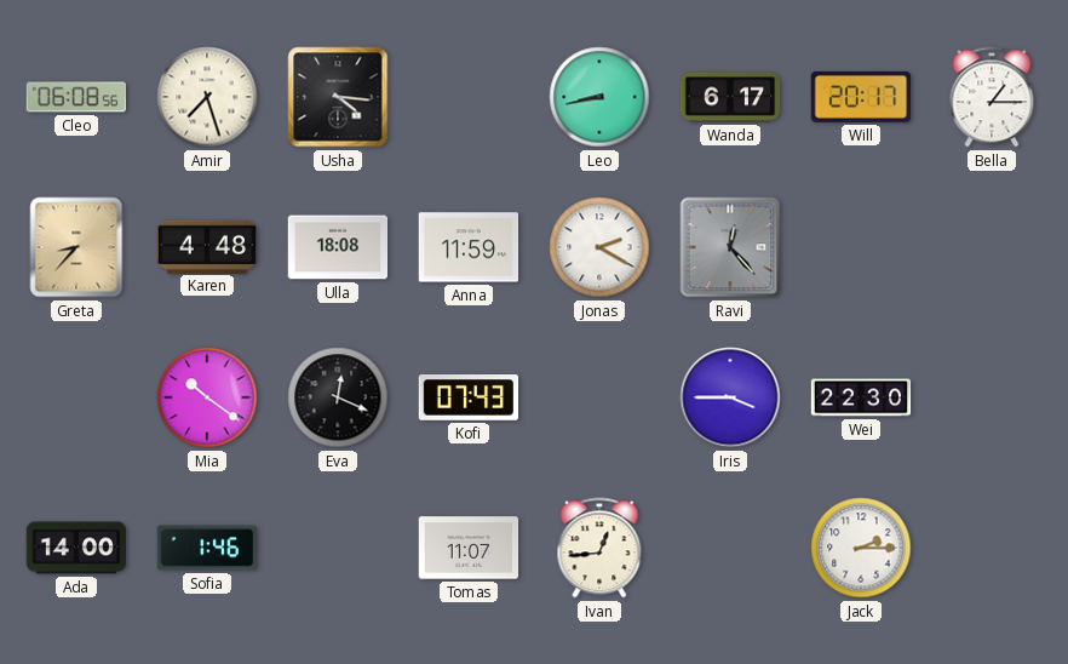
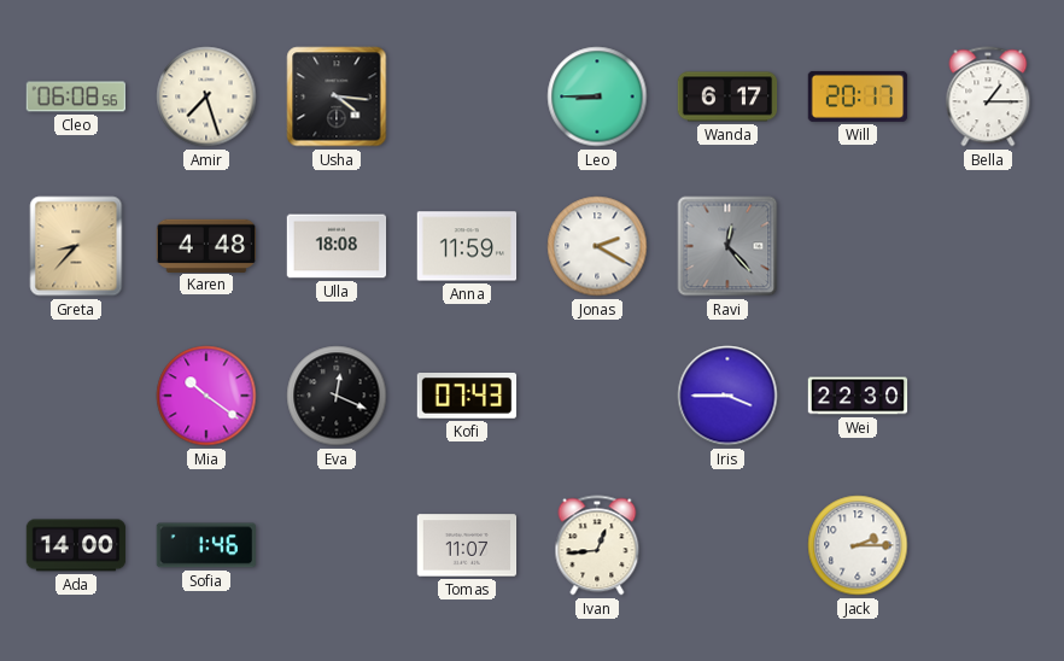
Leo: 8:43 -> 8:45
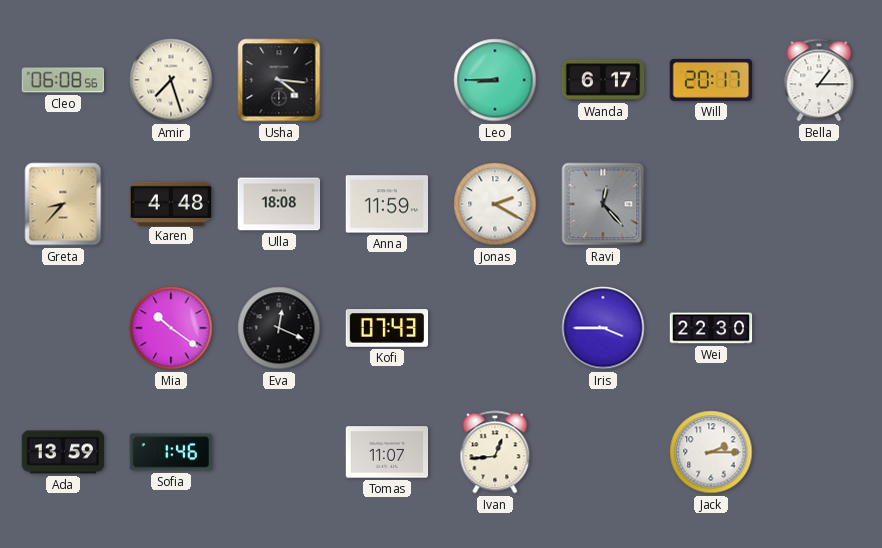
Ada: 14:00 -> 13:59
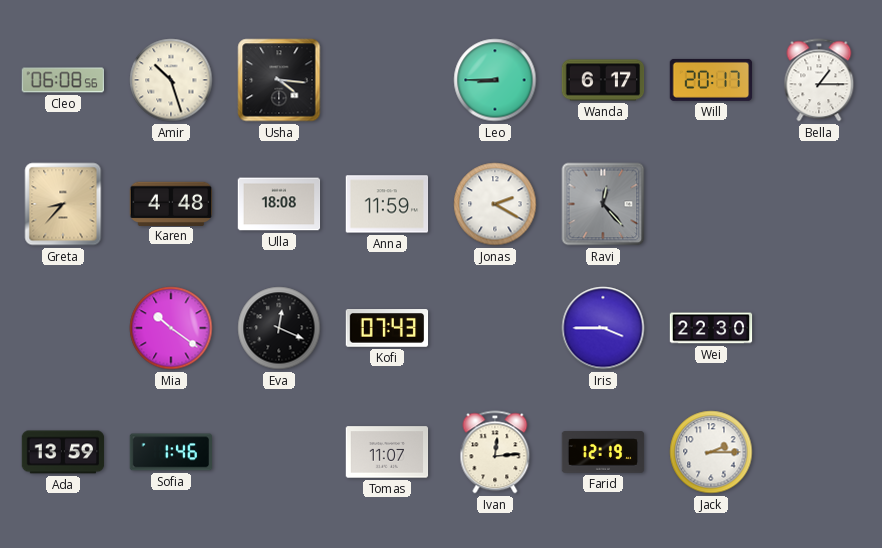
Amir: 7:27 -> 10:27
Ivan: 12:44 -> 12:14
Farid: none -> 12:19
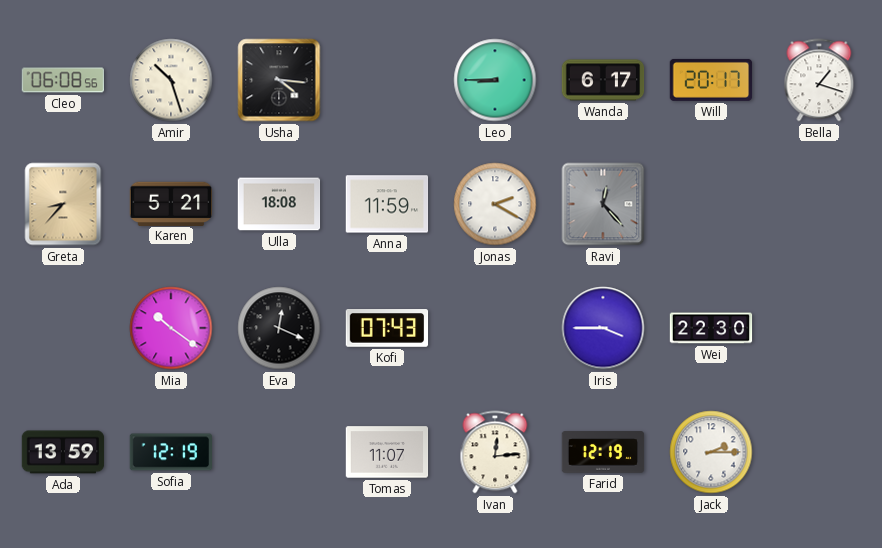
Bella: 1:15 -> 1:18
Karen: 4:48 -> 5:21
Sofia: 1:46 -> 12:19
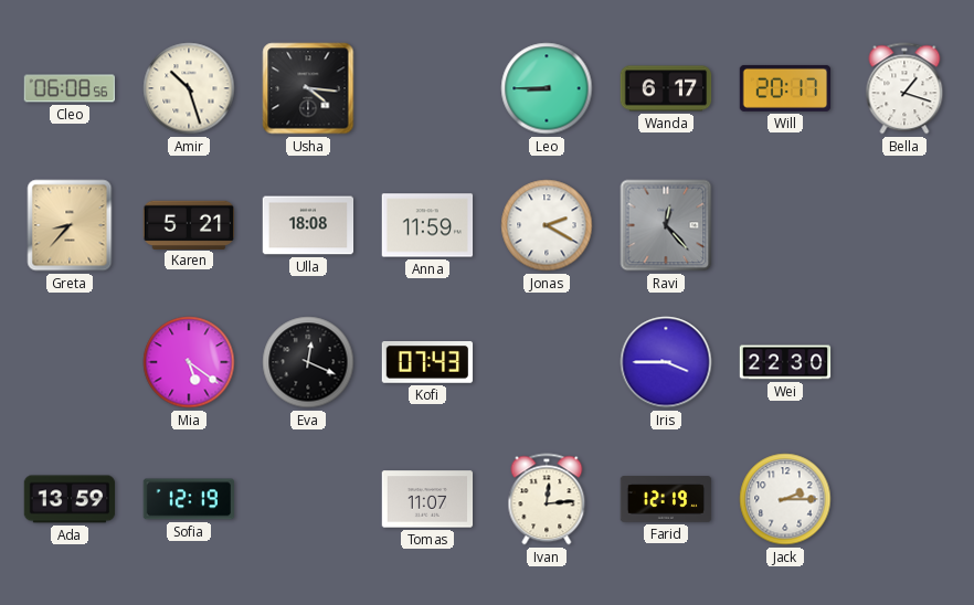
Mia: 10:21 -> 5:21
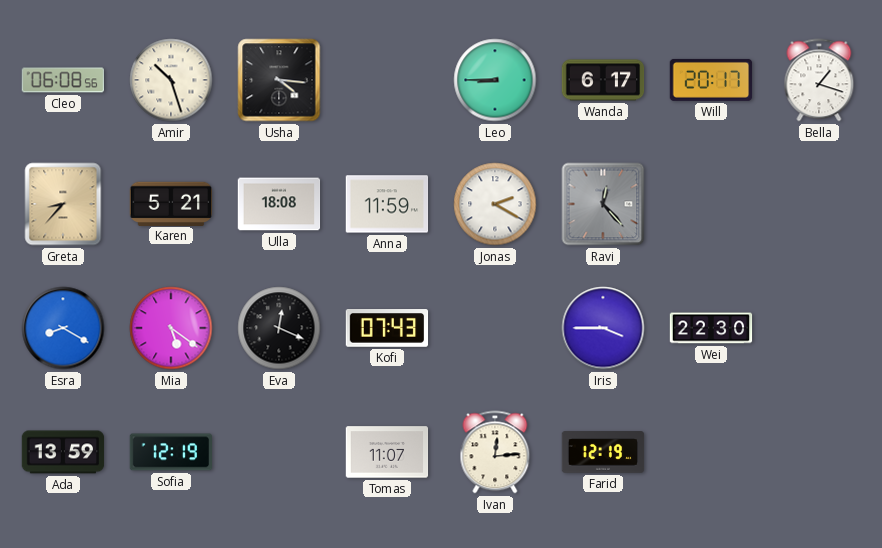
Esra: none -> 8:20
Jack: 2:15 -> none
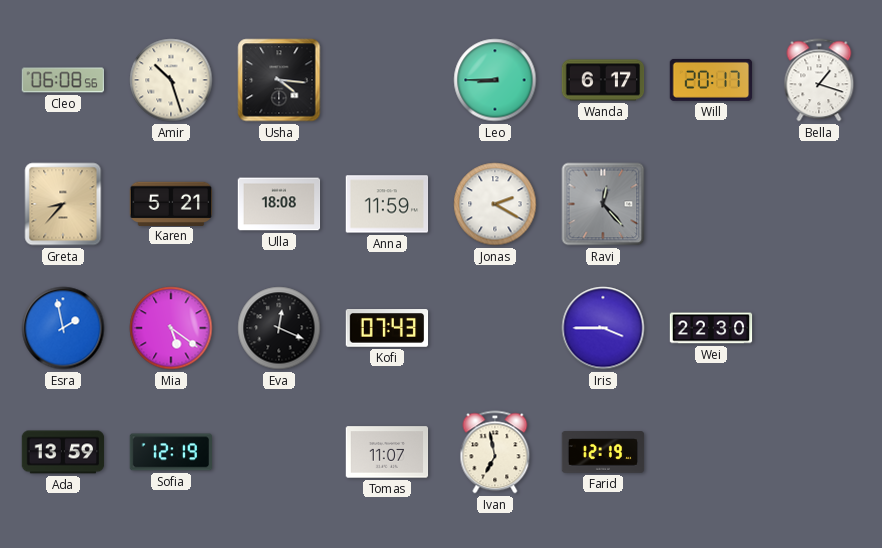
Esra: 8:20 -> 1:58
Ivan: 12:14 -> 6:58
